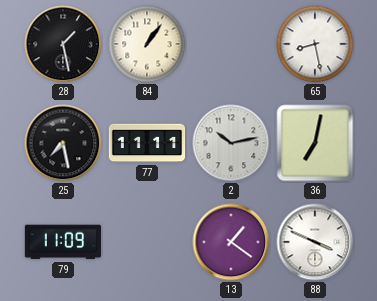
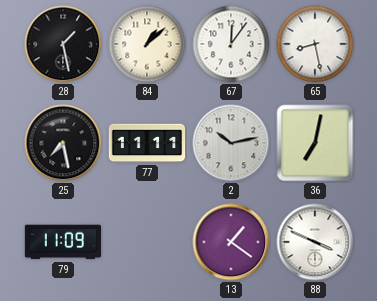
84: 1:06 -> 1:08
67: none -> 12:06
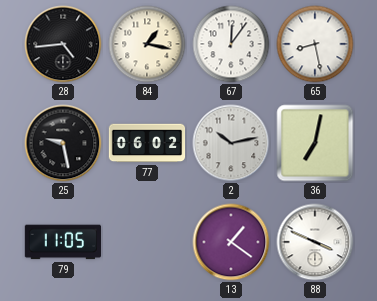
28: 1:28 -> 4:44
84: 1:08 -> 1:17
25: 7:28 -> 9:28
77: 11:11 -> 06:02
79: 11:09 -> 11:05
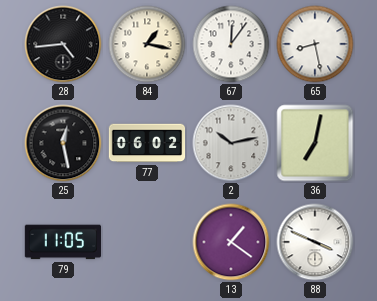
25: 9:28 -> 12:28
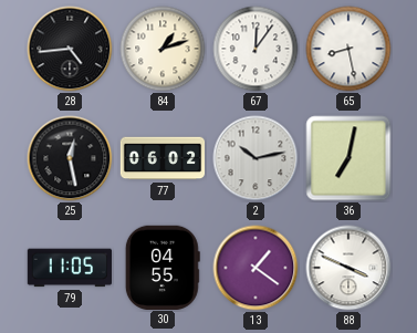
84: 1:17 -> 1:12
30: none -> 04:55
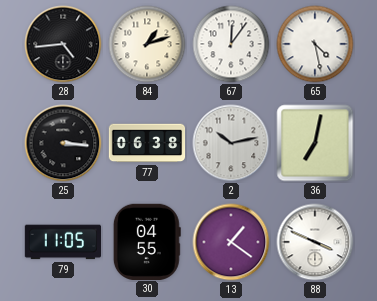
65: 8:28 -> 4:28
25: 12:28 -> 3:16
77: 06:02 -> 06:38
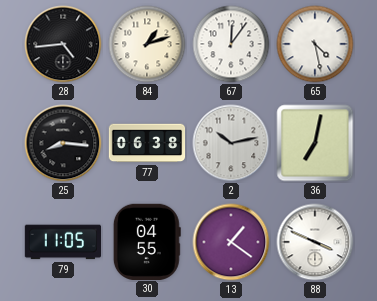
25: 3:16 -> 8:16
